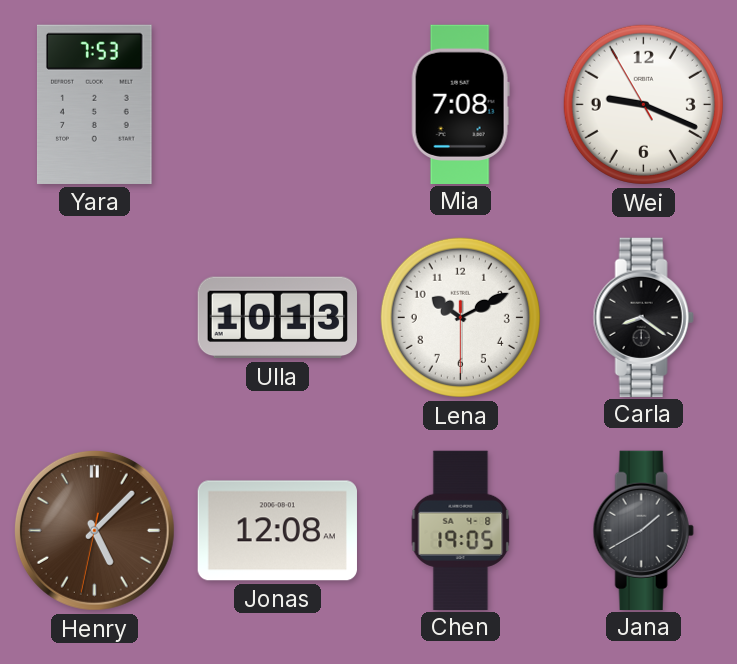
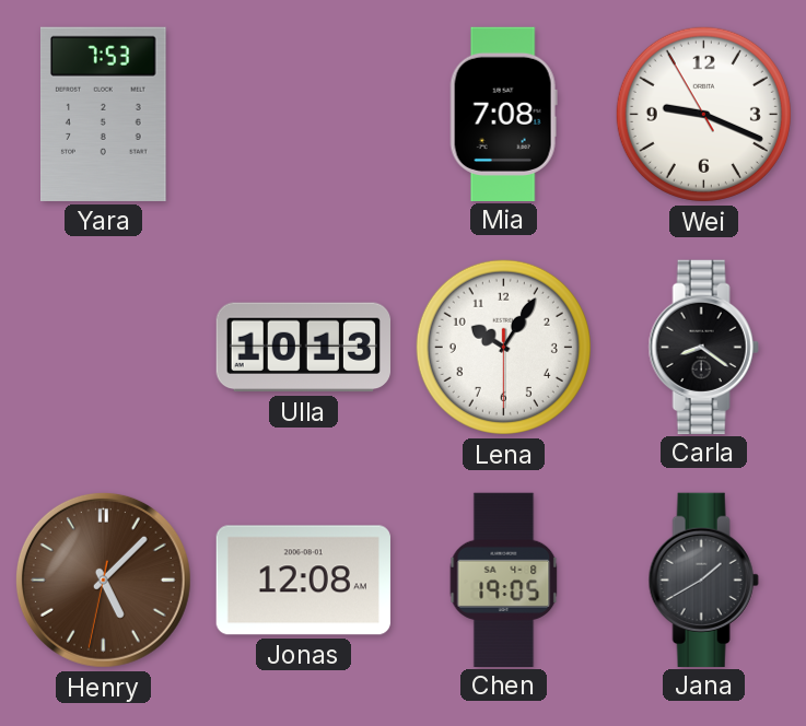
Lena: 10:10 -> 10:05
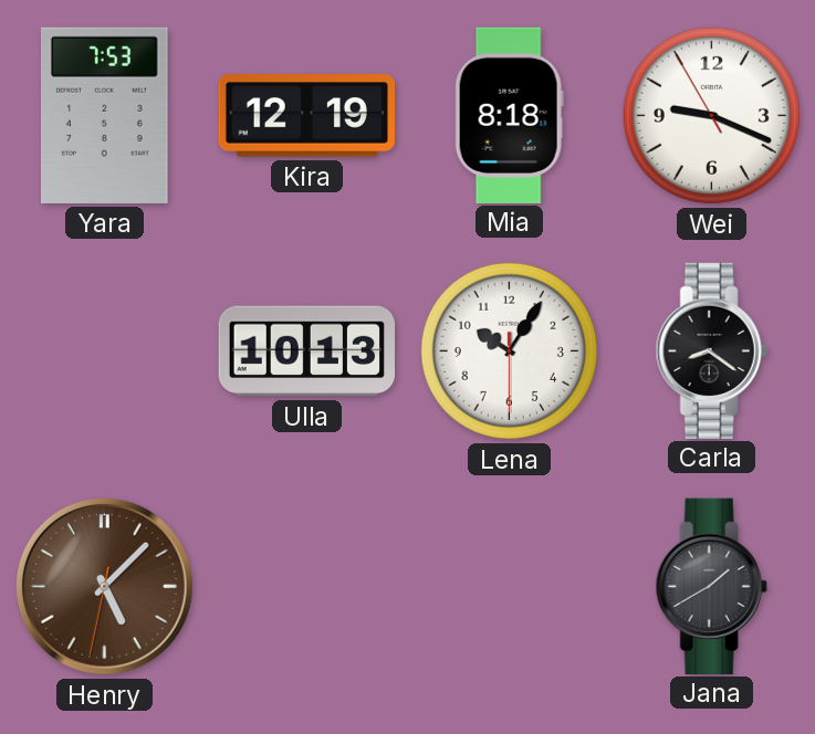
Kira: none -> 12:19
Mia: 7:08 -> 8:18
Jonas: 12:08 -> none
Chen: 19:05 -> none
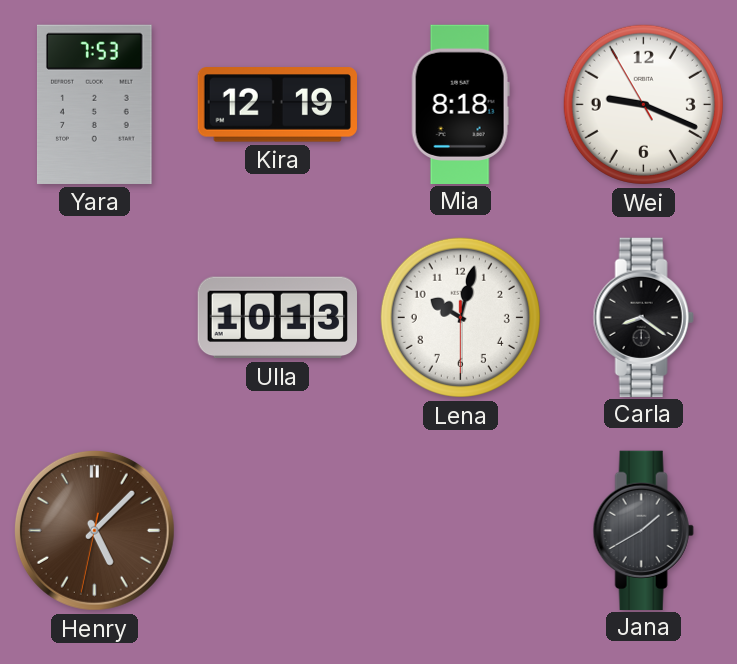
Lena: 10:05 -> 10:02
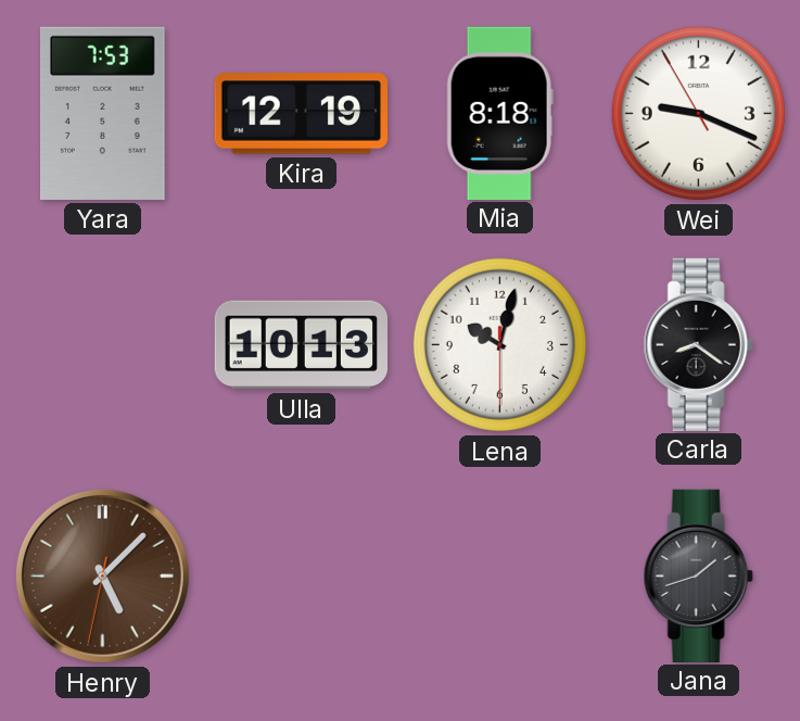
Jana: 1:40 -> 1:42
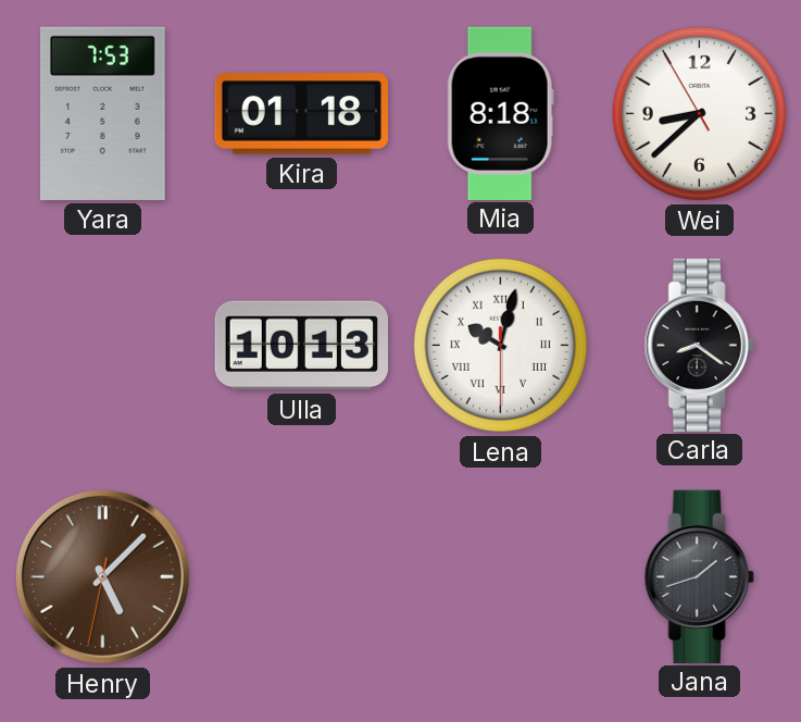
Kira: 12:19 -> 01:18
Wei: 9:18 -> 8:37
Lena numerals: Arabic -> Roman
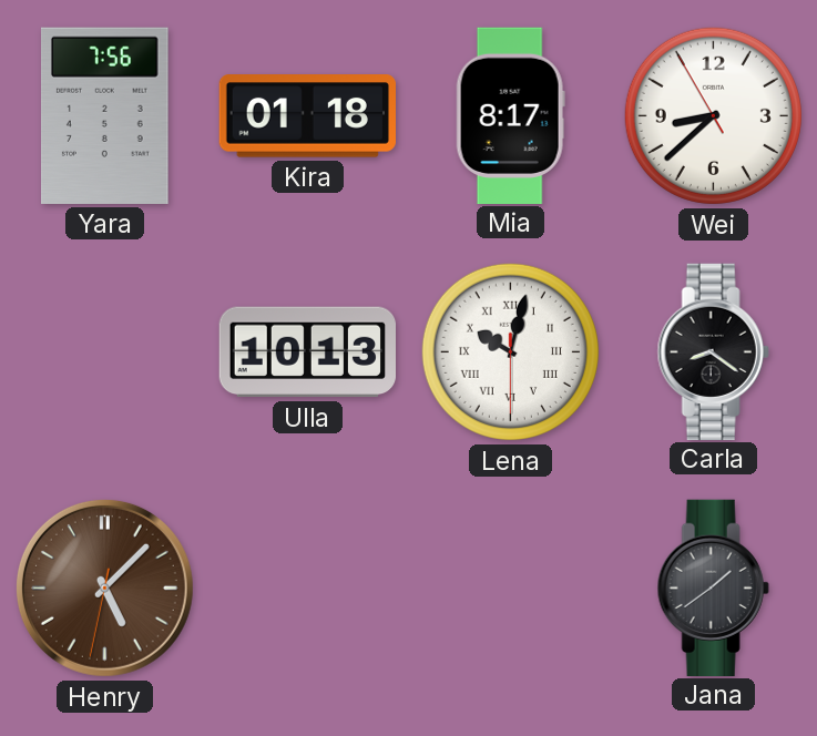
Yara: 7:53 -> 7:56
Mia: 8:18 -> 8:17
Jana: 1:42 -> 1:39
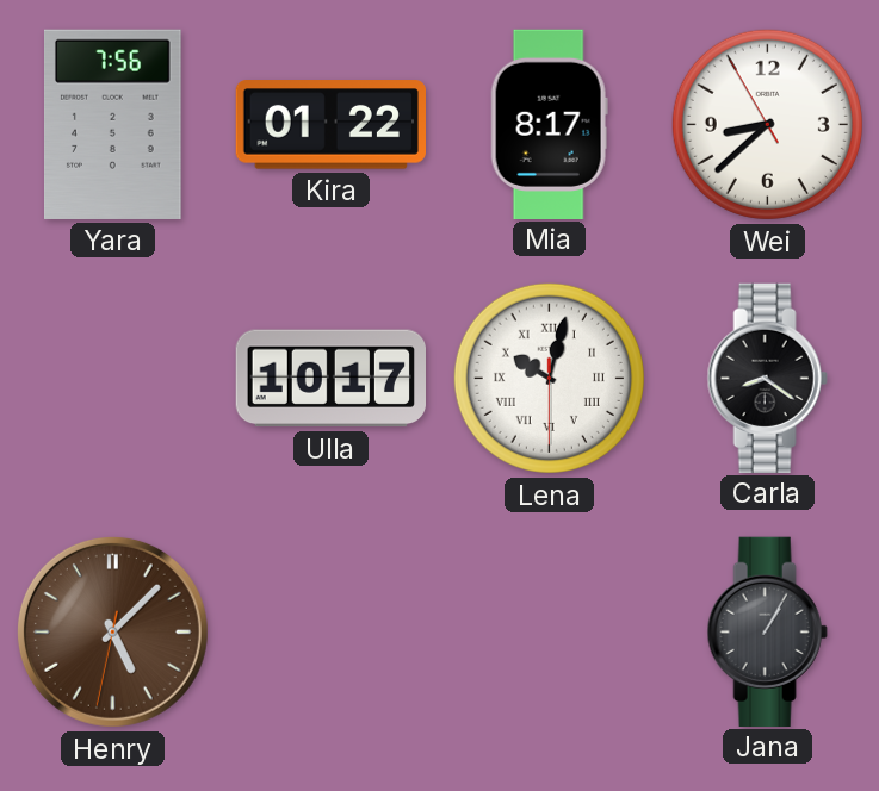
Kira: 01:18 -> 01:22
Ulla: 10:13 -> 10:17
Jana: 1:39 -> 1:05
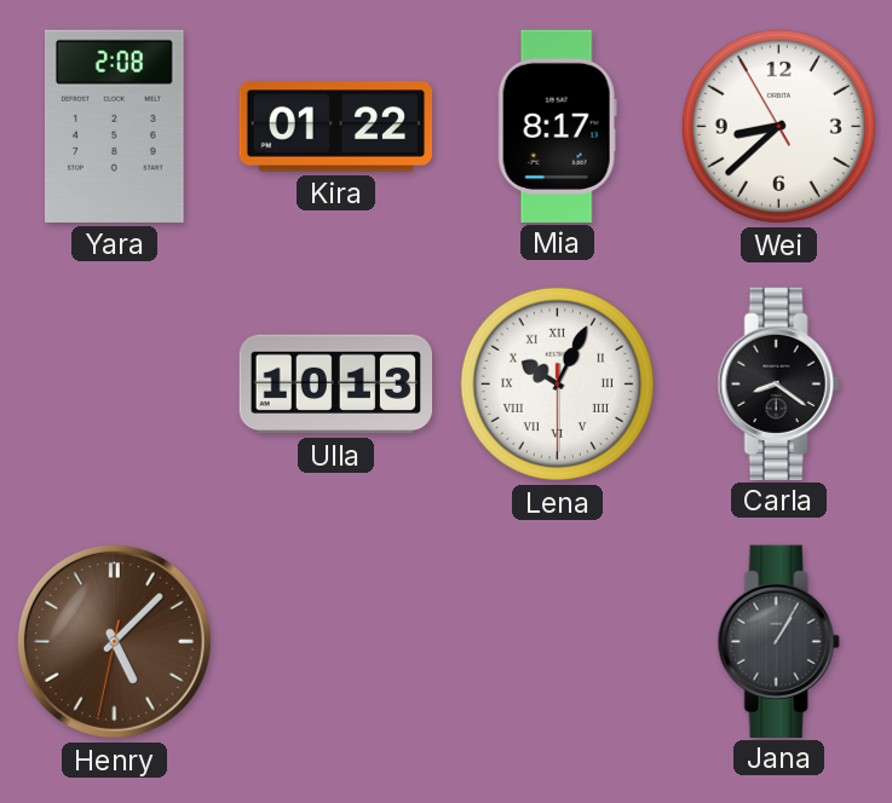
Yara: 7:56 -> 2:08
Ulla: 10:17 -> 10:13
Lena: 10:02 -> 10:04
